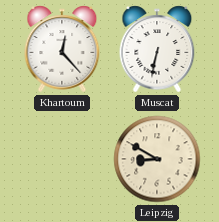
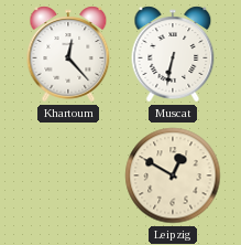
Leipzig: 8:50 -> 12:50
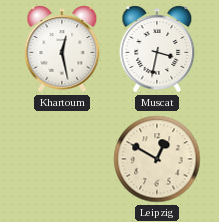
Khartoum: 12:23 -> 12:28
Muscat: 6:32 -> 3:32
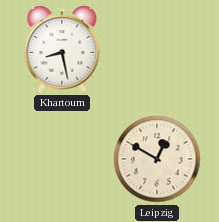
Khartoum: 12:28 -> 8:28
Muscat: 3:32 -> none
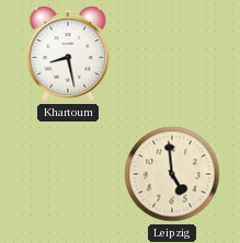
Leipzig: 12:50 -> 4:59
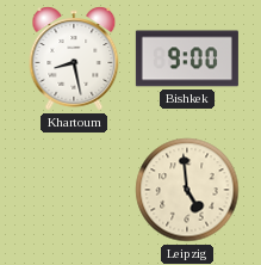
Bishkek: none -> 9:00
